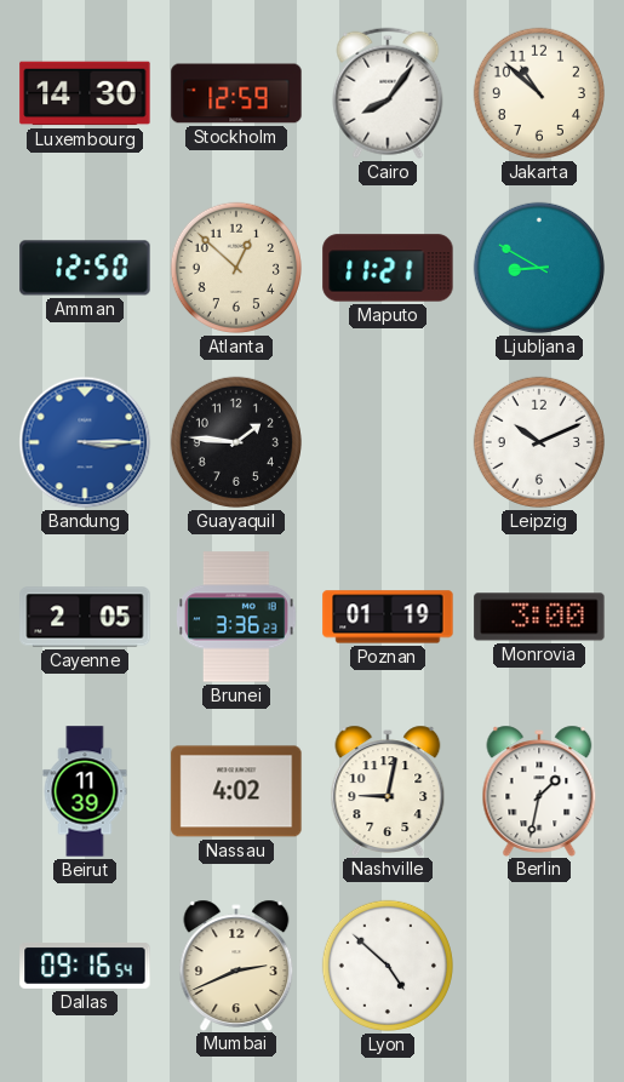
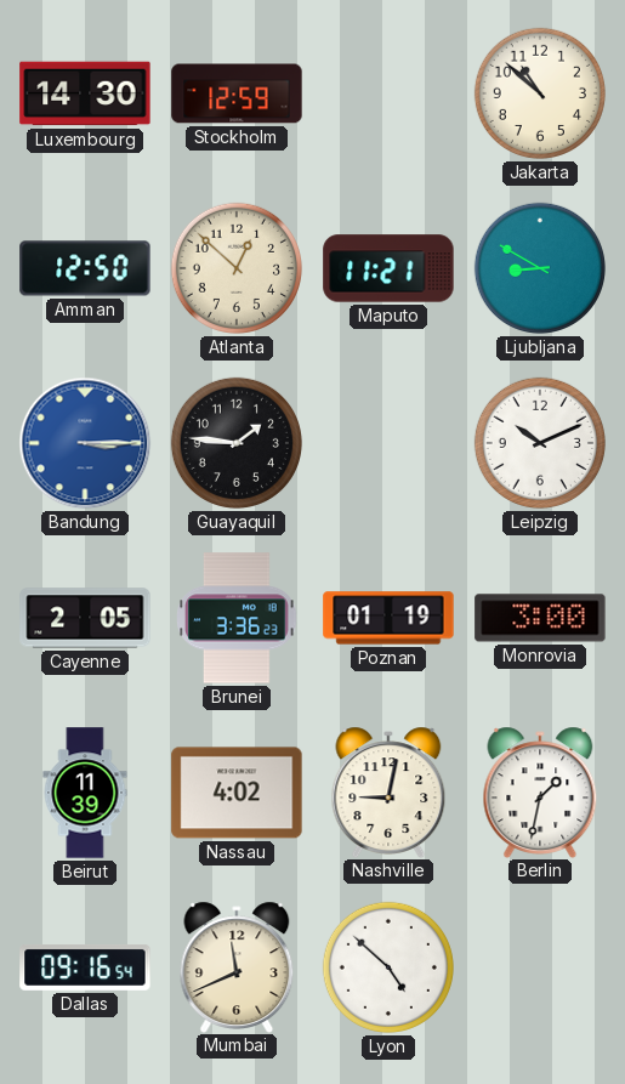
Cairo: 8:06 -> none
Mumbai: 2:41 -> 11:41
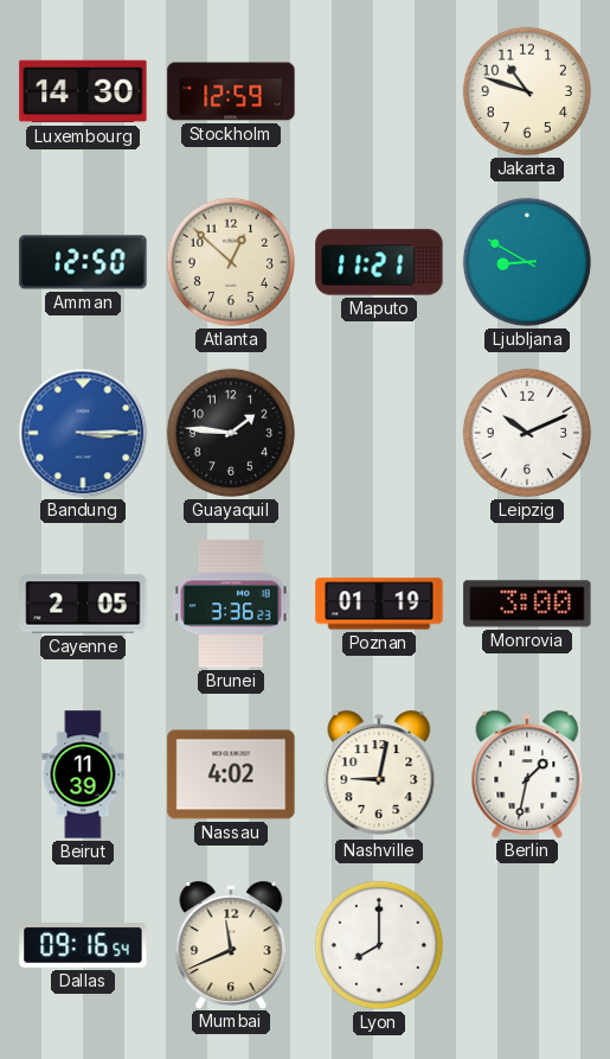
Jakarta: 10:52 -> 10:48
Lyon: 4:52 -> 8:00
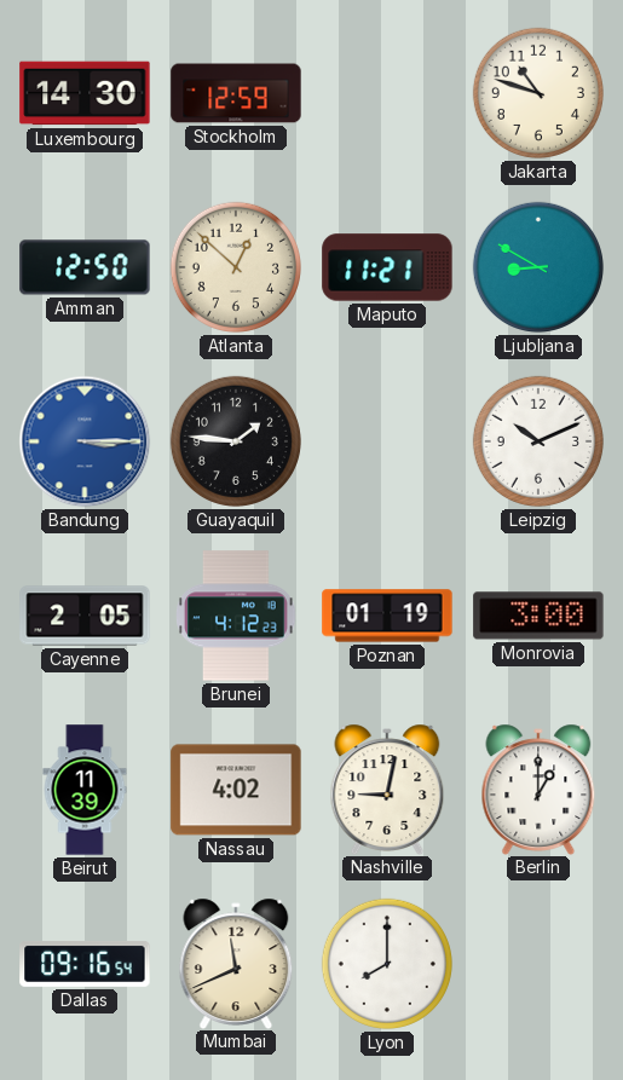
Brunei: 3:36 -> 4:12
Berlin: 1:32 -> 1:00
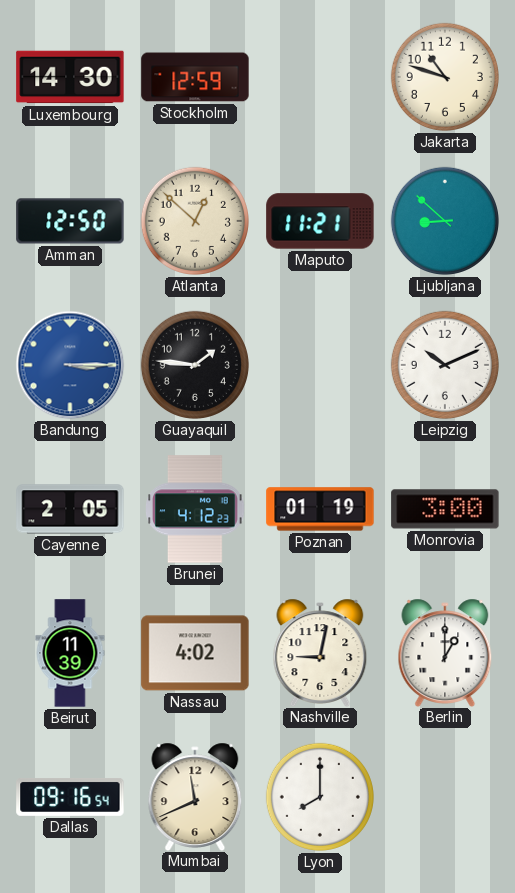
Ljubljana: 8:50 -> 8:52
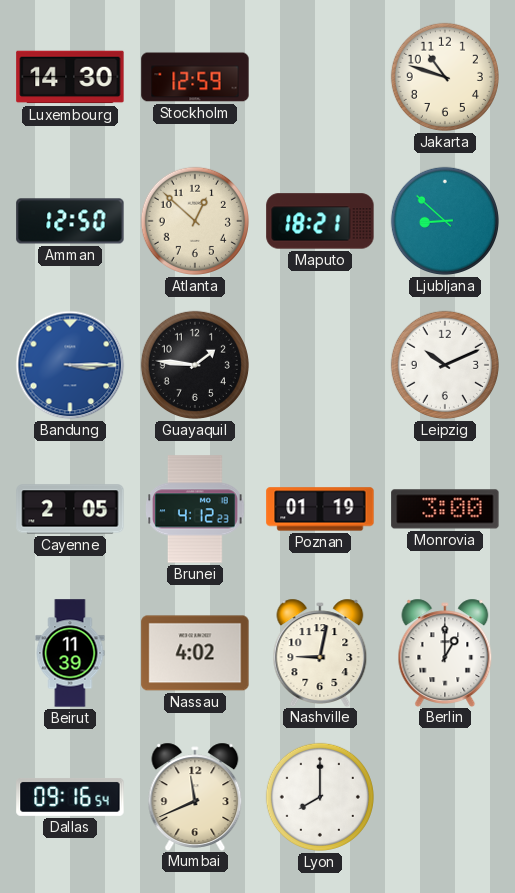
Maputo: 11:21 -> 18:21
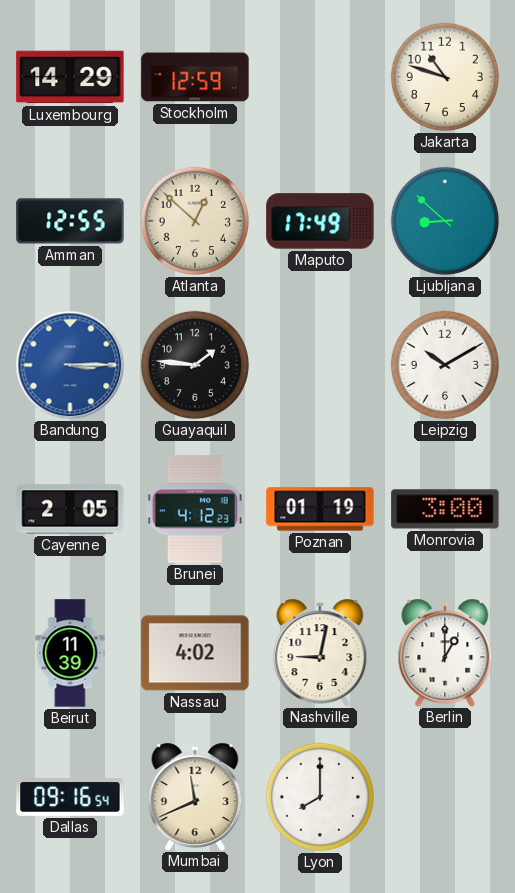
Luxembourg: 14:30 -> 14:29
Amman: 12:50 -> 12:55
Maputo: 18:21 -> 17:49
Leipzig: 10:11 -> 10:10
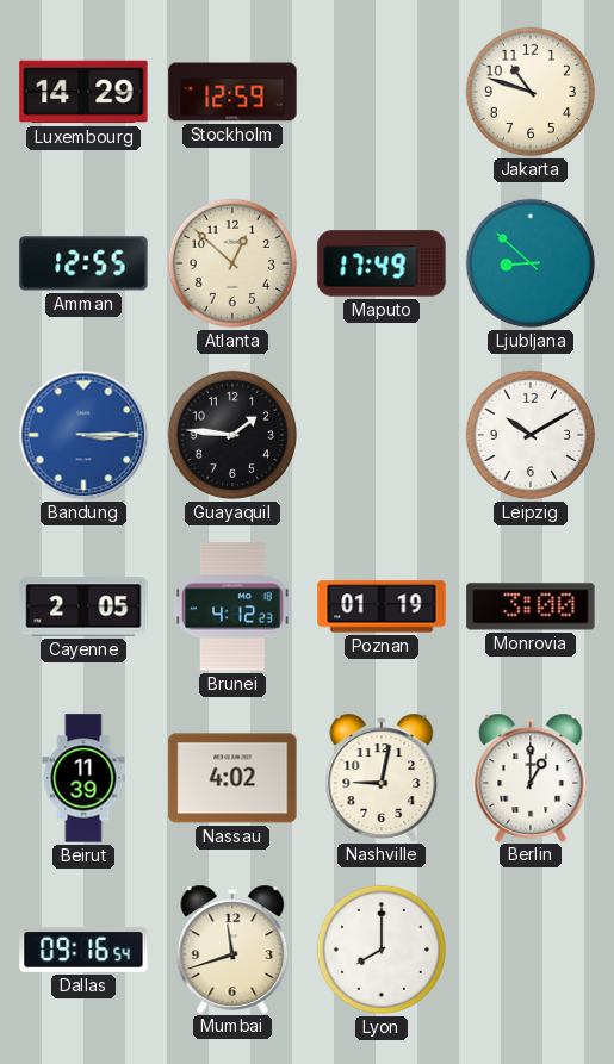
Mumbai: 11:41 -> 11:42
